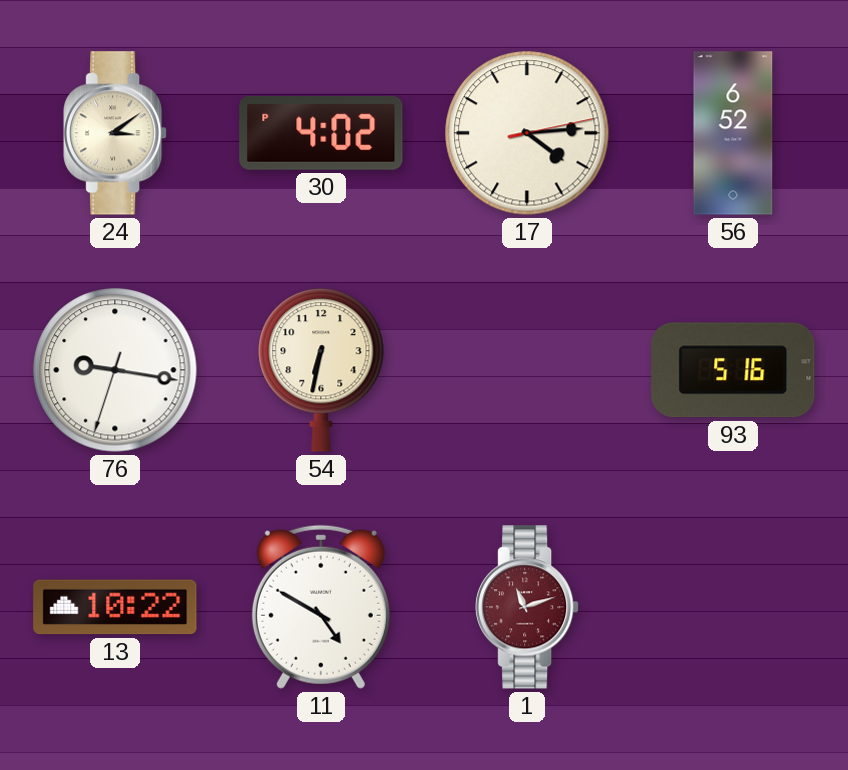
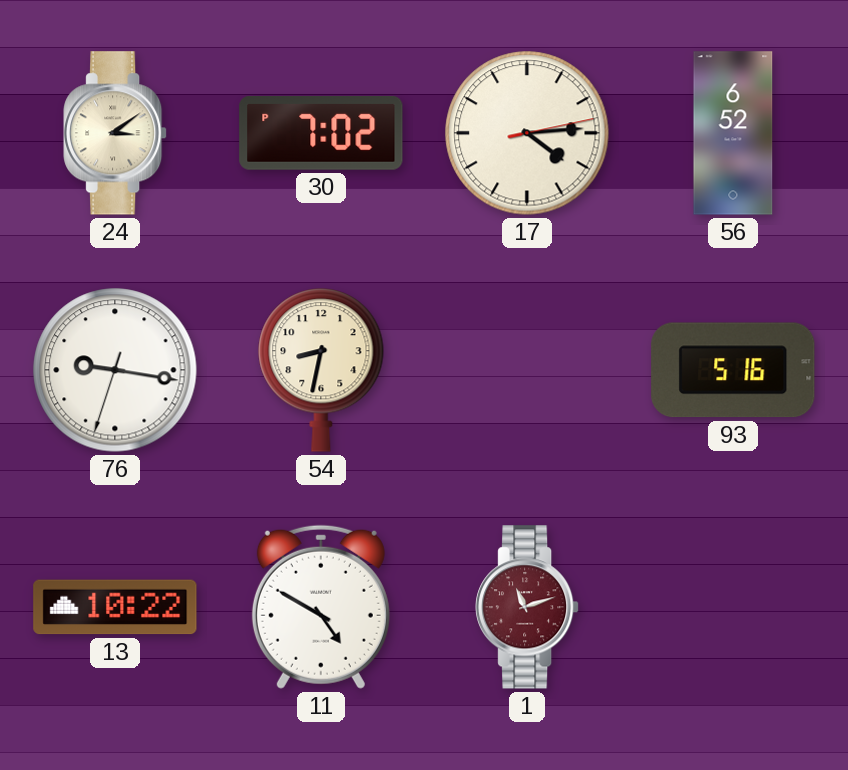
30: 4:02 -> 7:02
54: 6:32 -> 8:32
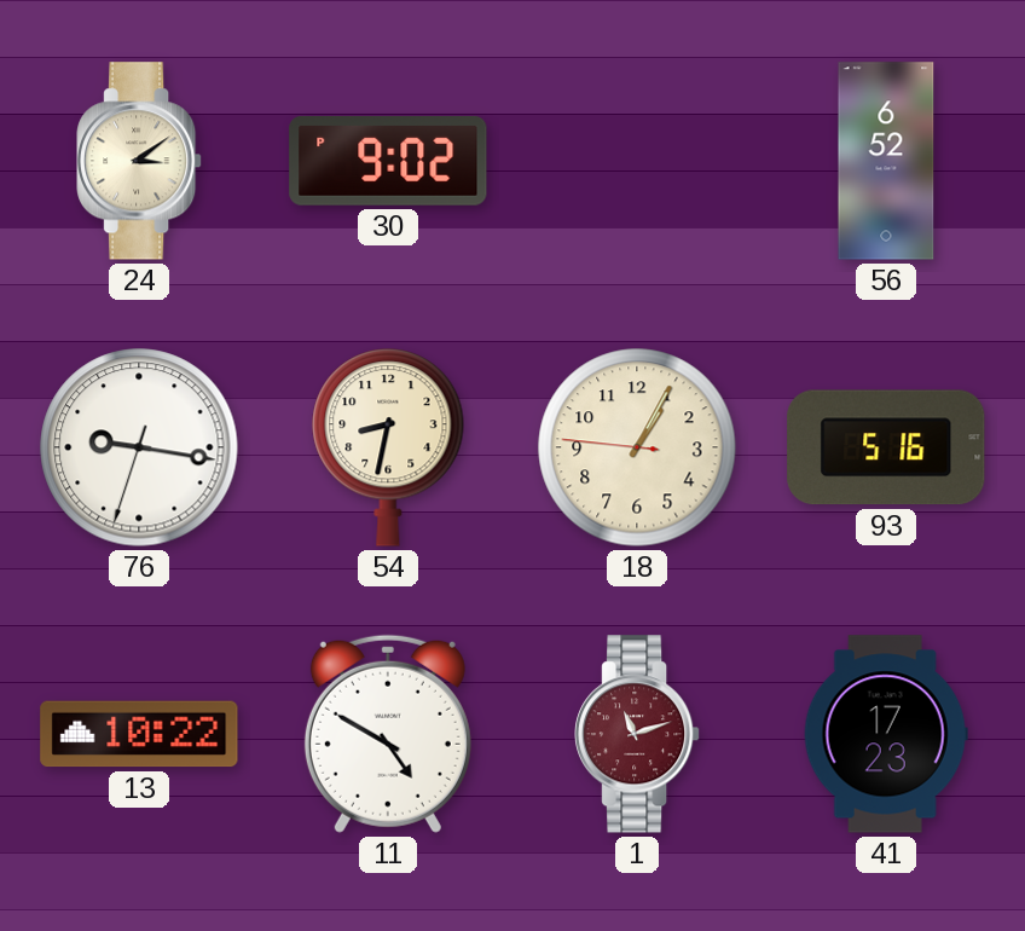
30: 7:02 -> 9:02
17: 4:14 -> none
18: none -> 1:04
41: none -> 17:23
